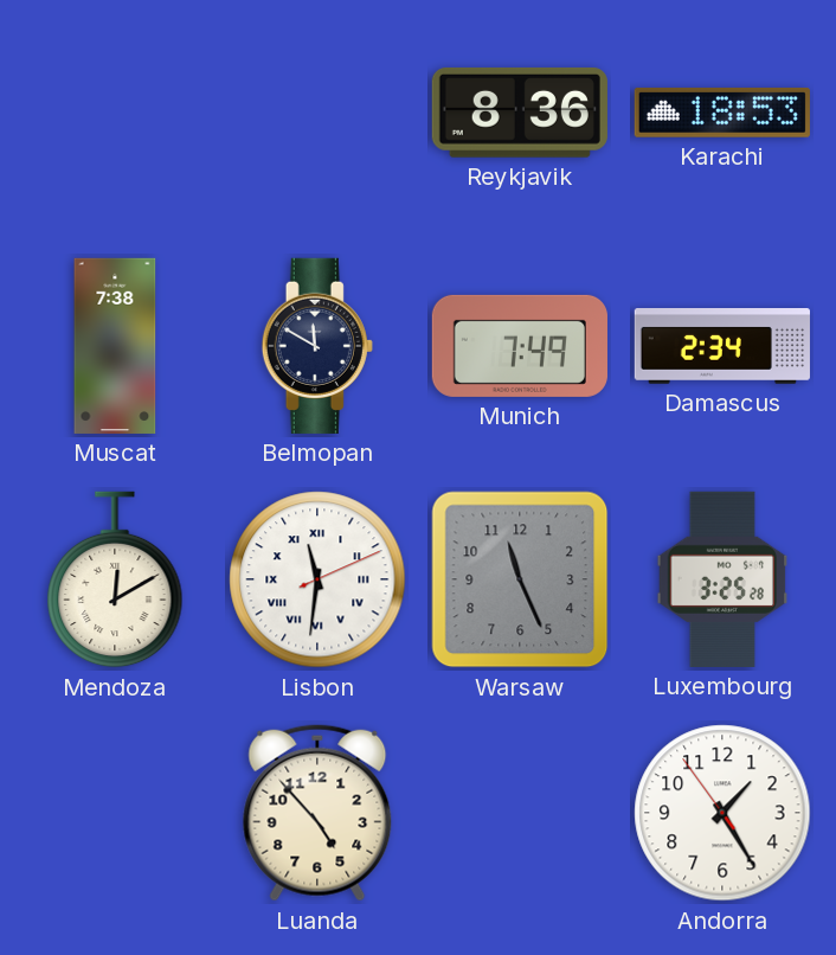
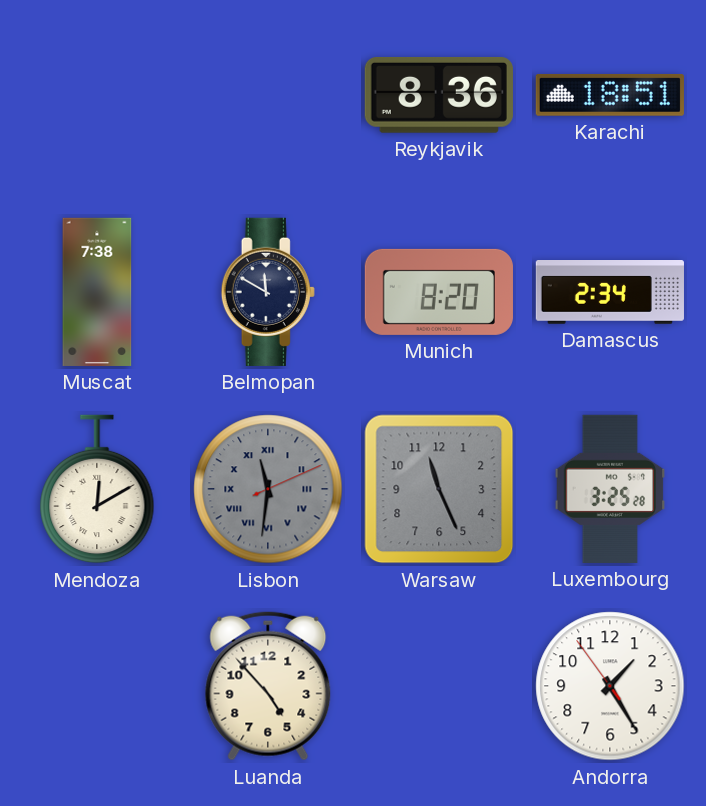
Karachi: 18:53 -> 18:51
Munich: 7:49 -> 8:20
Lisbon dial: white -> grey
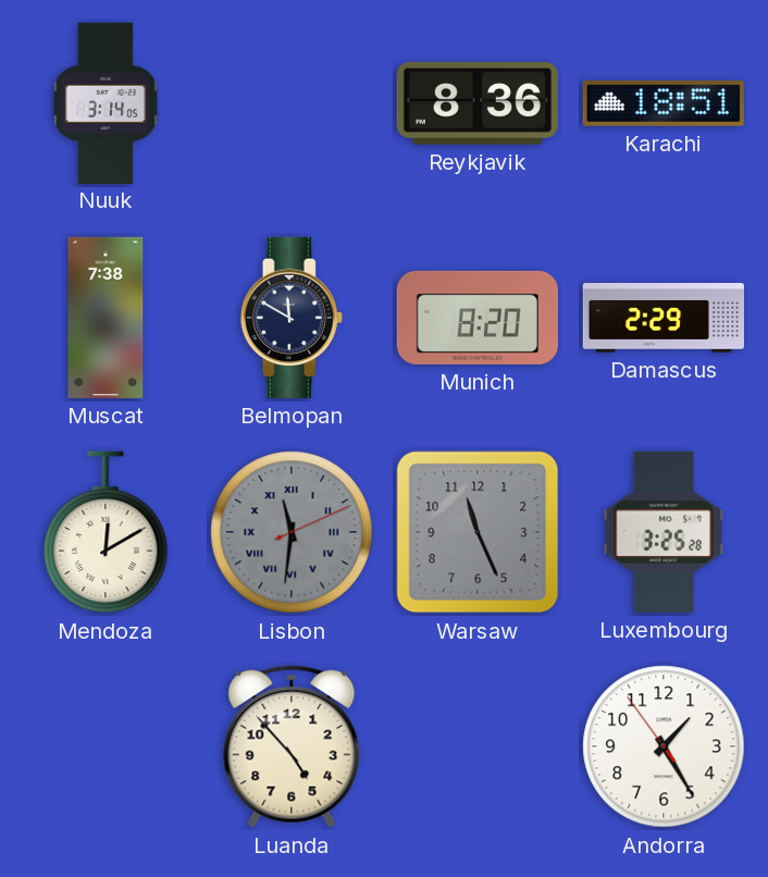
Nuuk: none -> 3:14
Damascus: 2:34 -> 2:29
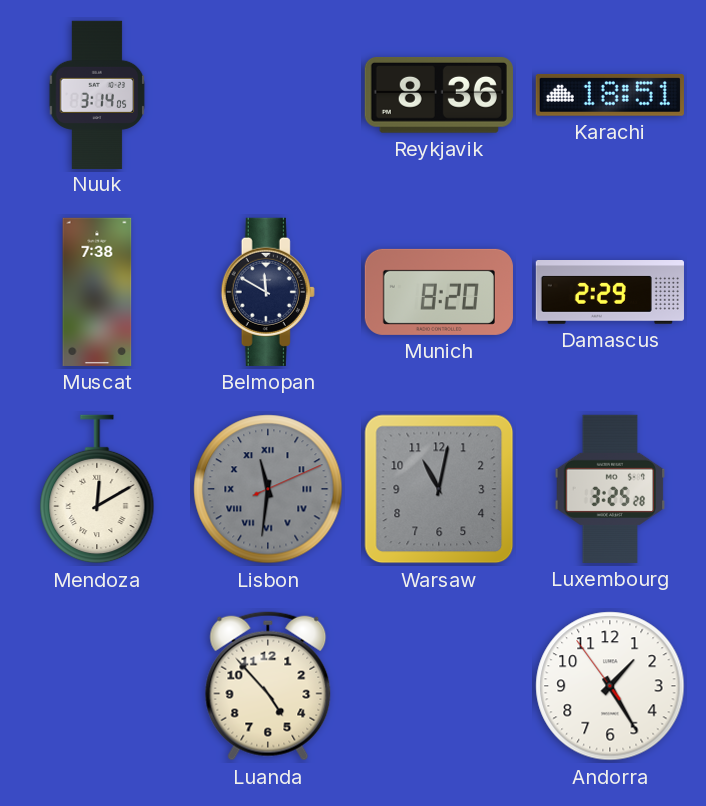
Warsaw: 11:26 -> 11:02
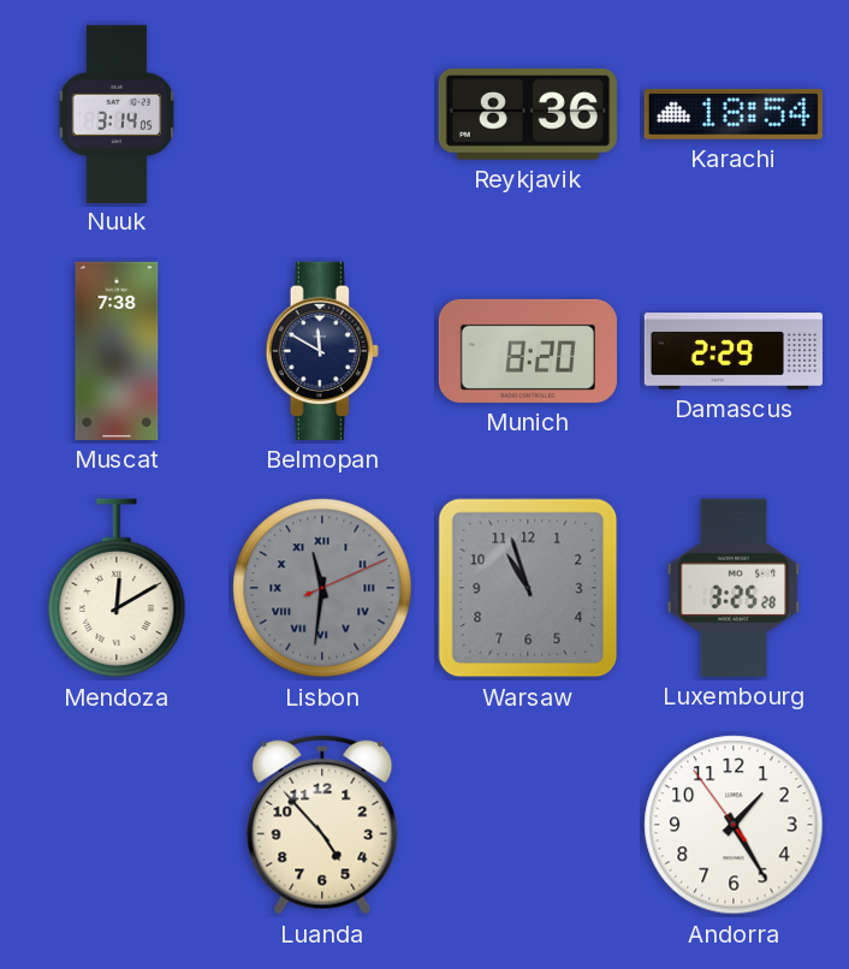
Karachi: 18:51 -> 18:54
Warsaw: 11:02 -> 10:57
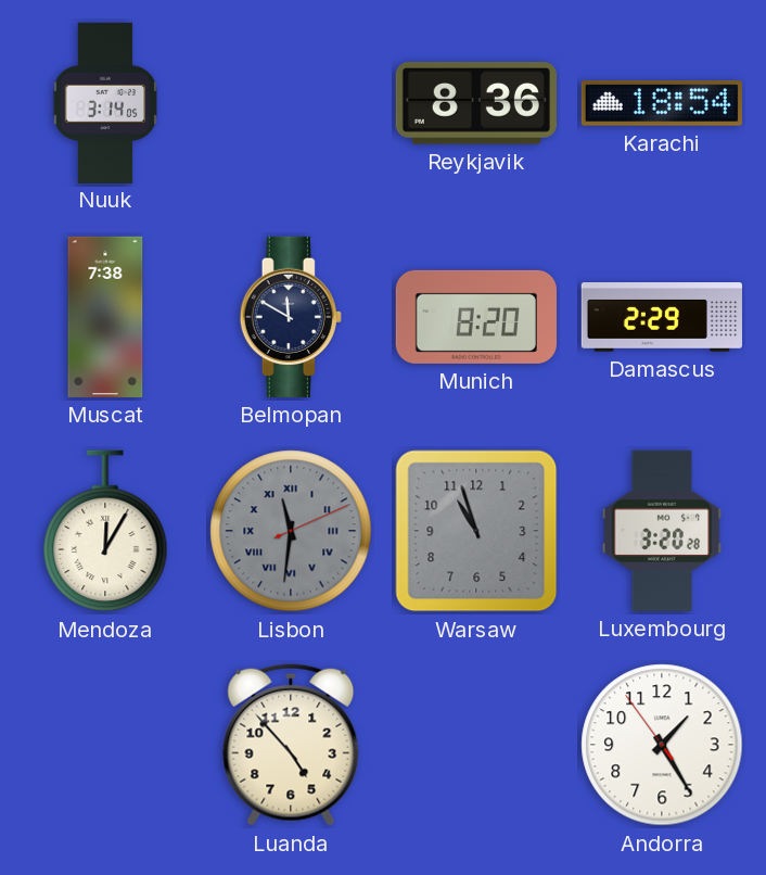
Mendoza: 12:10 -> 12:05
Luxembourg: 3:25 -> 3:20
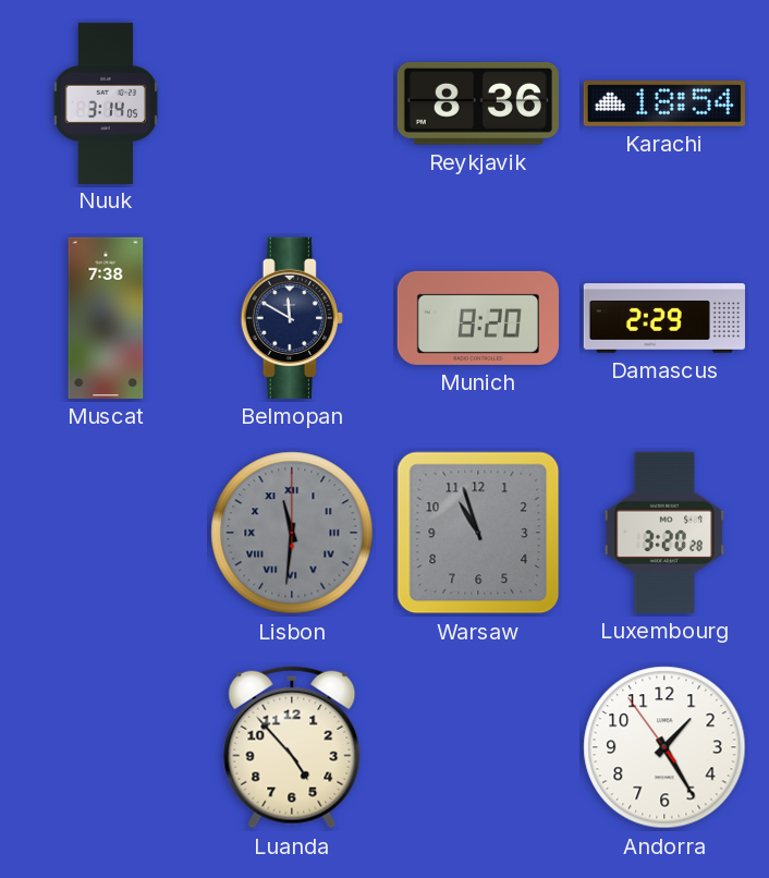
Mendoza: 12:05 -> none
Lisbon: 11:31:11 -> 11:31:00
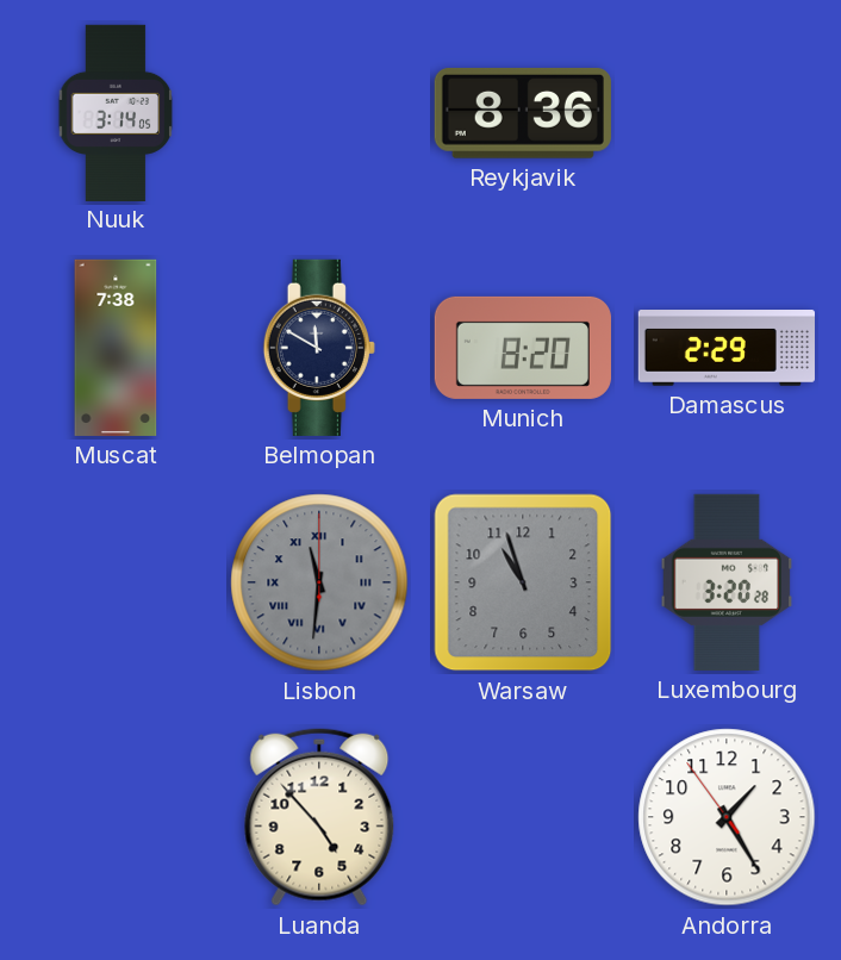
Karachi: 18:54 -> none
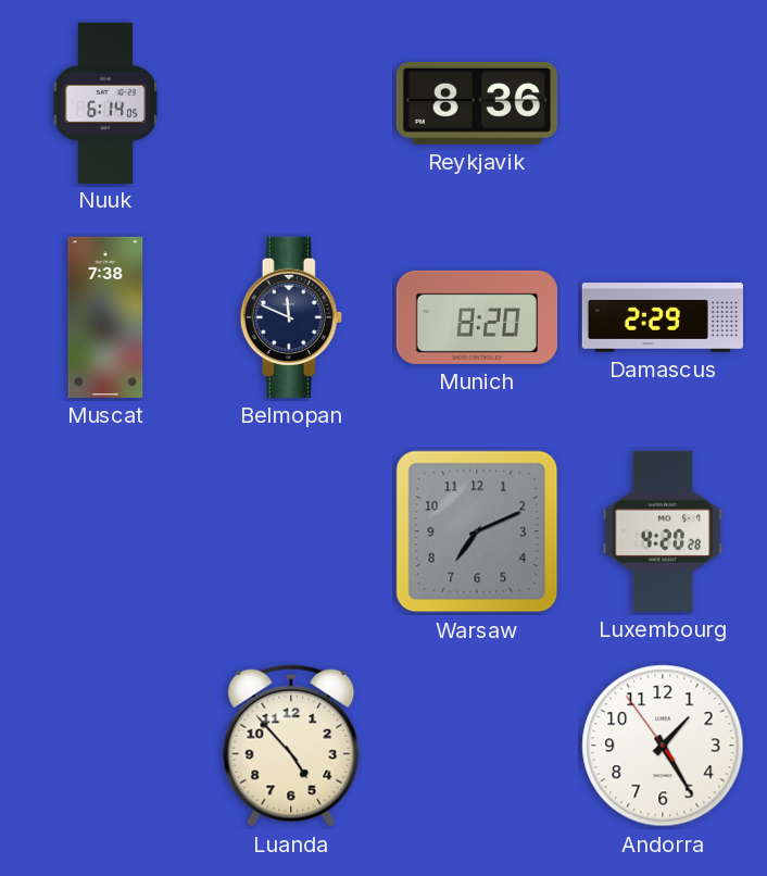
Nuuk: 3:14 -> 6:14
Belmopan: 11:50 -> 11:49
Lisbon: 11:31 -> none
Warsaw: 10:57 -> 7:11
Luxembourg: 3:20 -> 4:20
